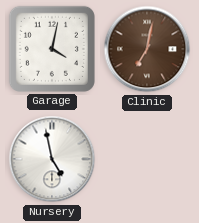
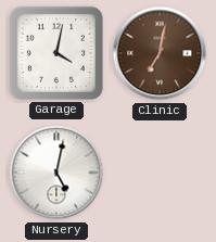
Nursery: 4:58 -> 5:02
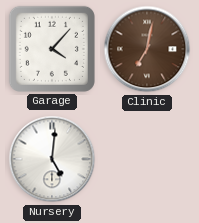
Garage: 4:02 -> 4:07
Nursery: 5:02 -> 5:01
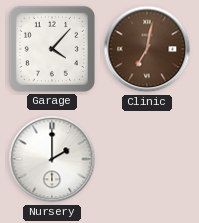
Nursery: 5:01 -> 2:00
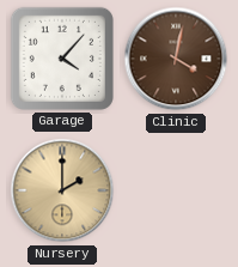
Clinic: 7:02 -> 4:02
Nursery dial: white -> champagne
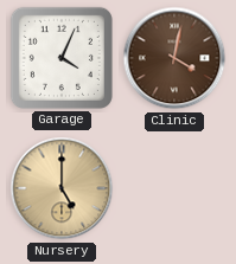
Garage: 4:07 -> 4:04
Nursery: 2:00 -> 5:00
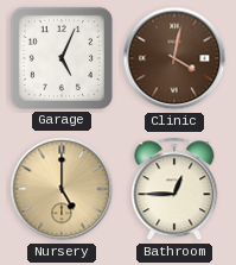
Garage: 4:04 -> 5:04
Bathroom: none -> 12:45
